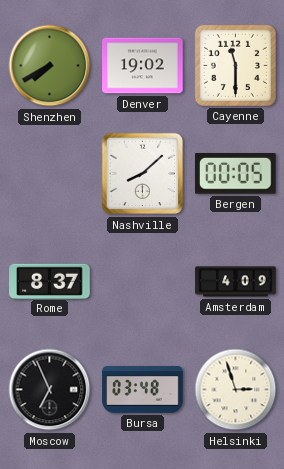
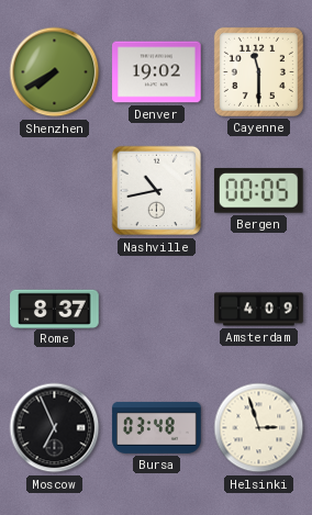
Nashville: 8:08 -> 10:43
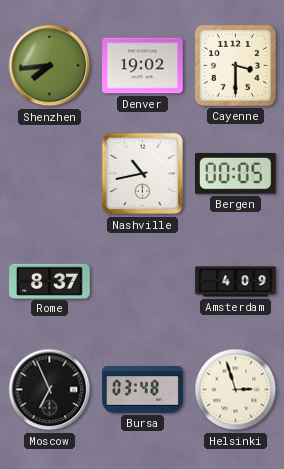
Shenzhen: 7:40 -> 7:44
Cayenne: 11:30 -> 3:30
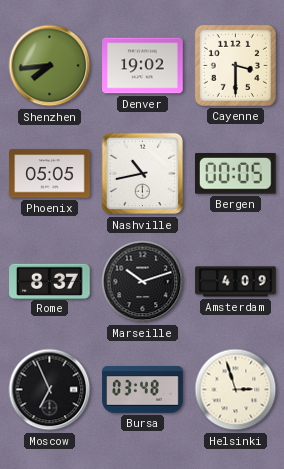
Phoenix: none -> 05:05
Marseille: none -> 10:12
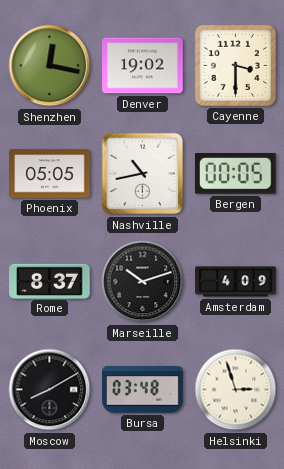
Shenzhen: 7:44 -> 12:17
Moscow: 6:56 -> 8:10
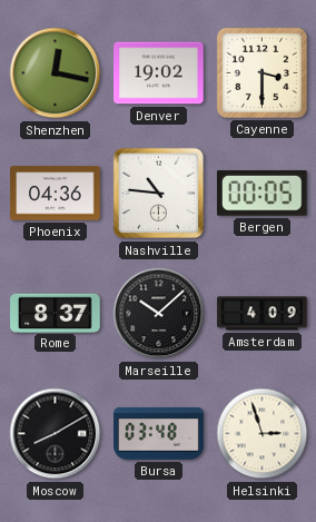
Phoenix: 05:05 -> 04:36
Nashville: 10:43 -> 10:46
Marseille: 10:12 -> 10:08
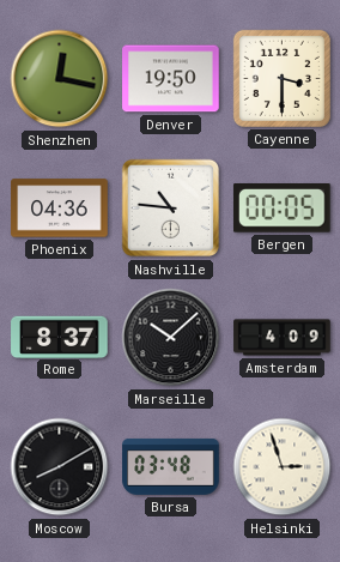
Denver: 19:02 -> 19:50
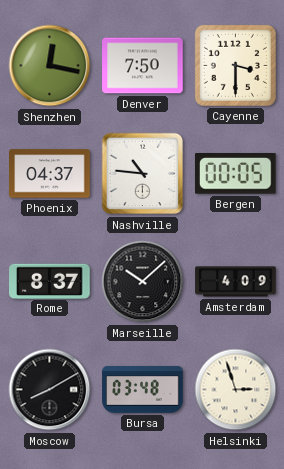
Denver: 19:50 -> 7:50
Phoenix: 04:36 -> 04:37
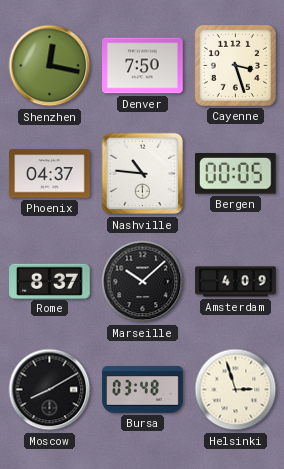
Cayenne: 3:30 -> 3:27
